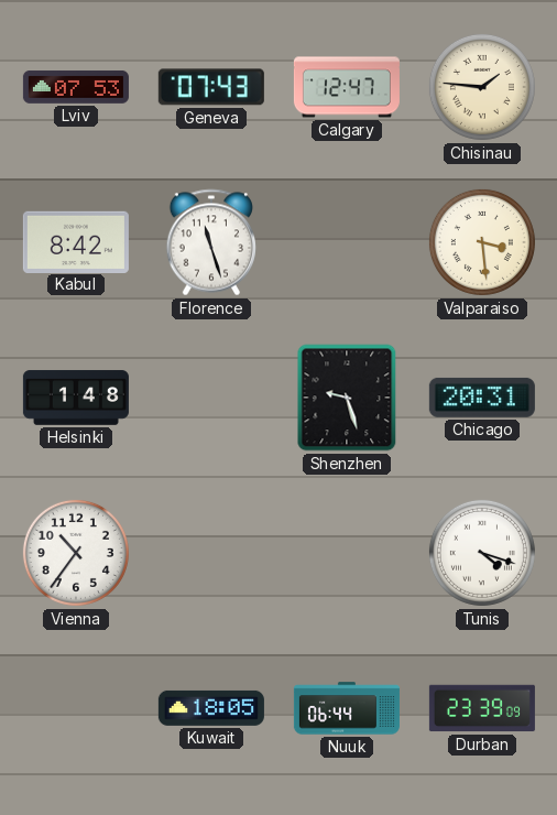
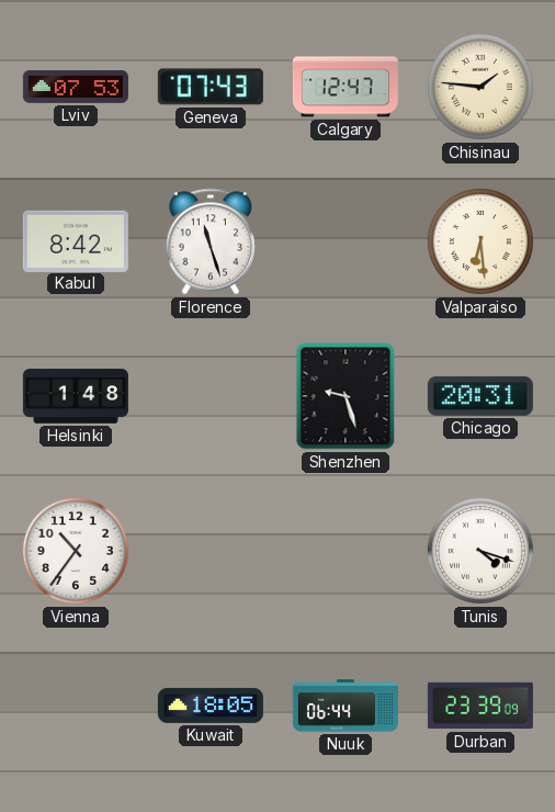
Valparaiso: 3:29 -> 6:29
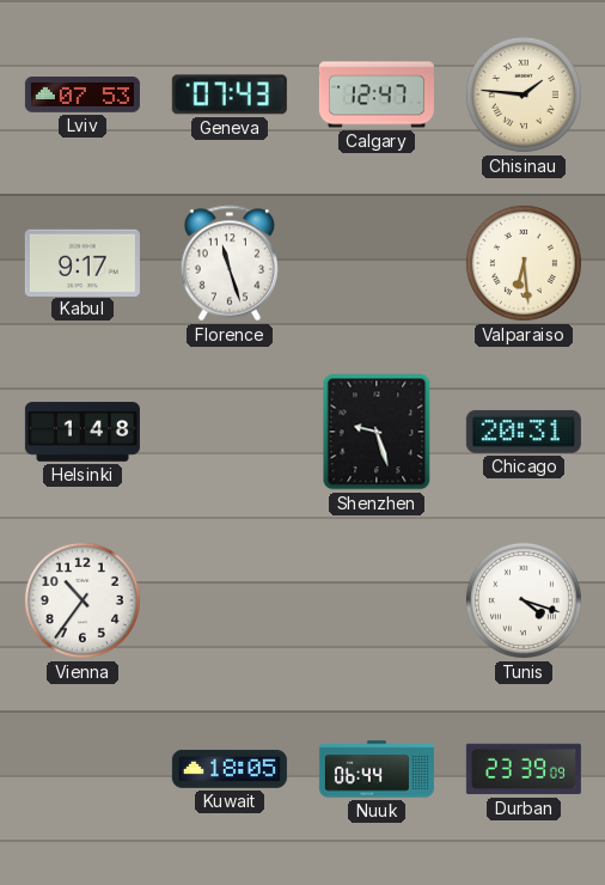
Kabul: 8:42 -> 9:17
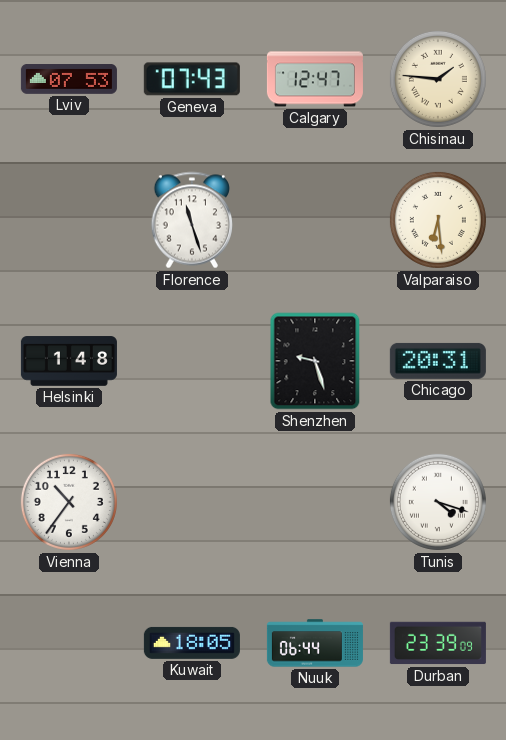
Kabul: 9:17 -> none
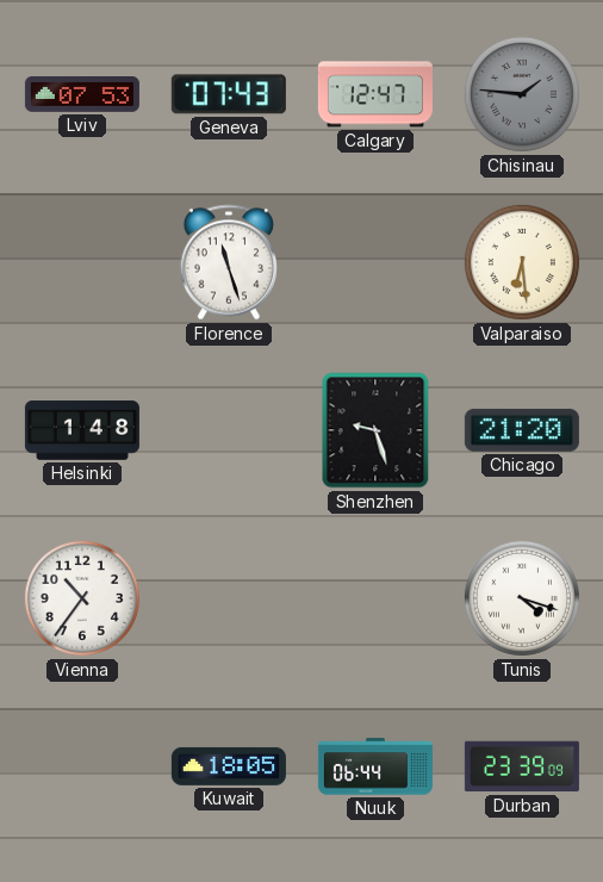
Chisinau dial: cream -> grey
Chicago: 20:31 -> 21:20
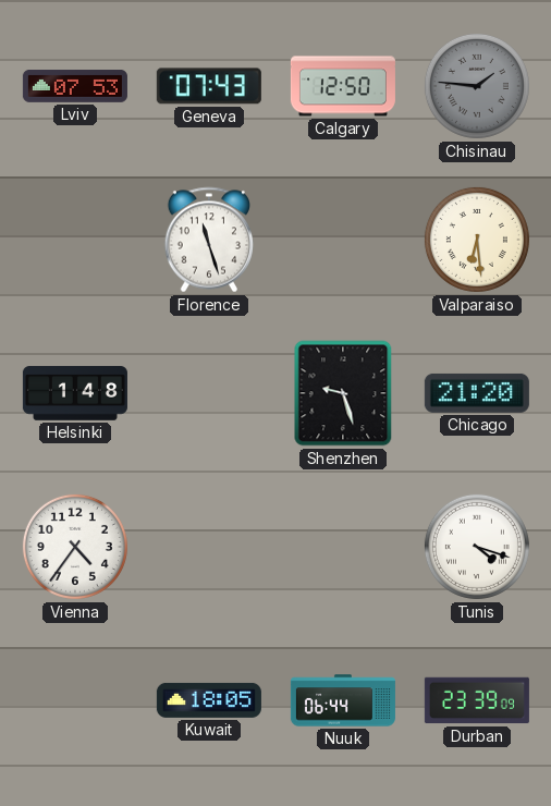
Calgary: 12:47 -> 12:50
Vienna: 10:36 -> 4:36
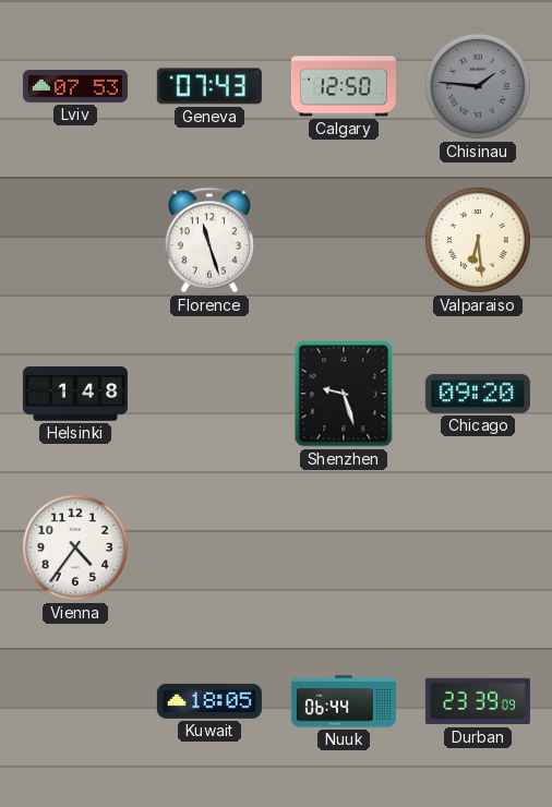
Chicago: 21:20 -> 09:20
Tunis: 4:18 -> none
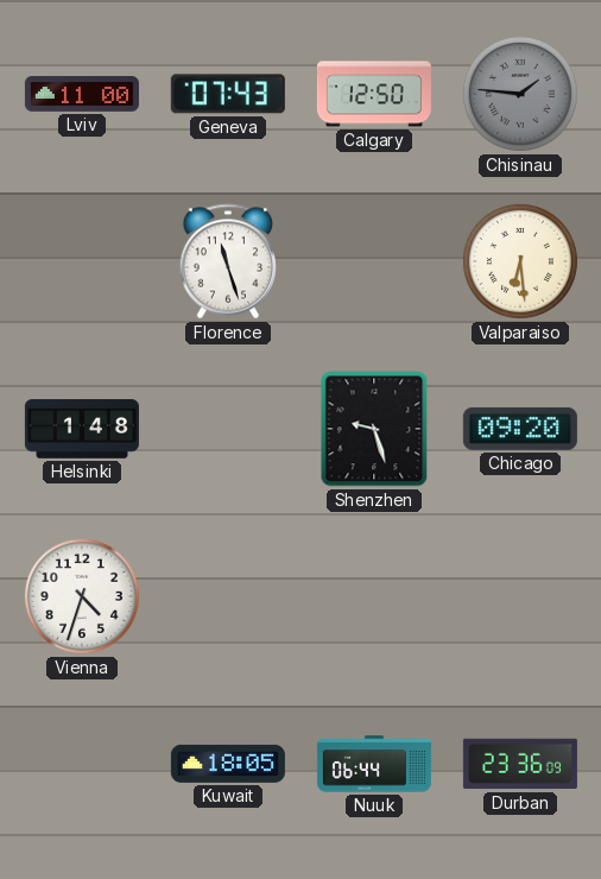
Lviv: 07:53 -> 11:00
Vienna: 4:36 -> 4:33
Durban: 23:39 -> 23:36
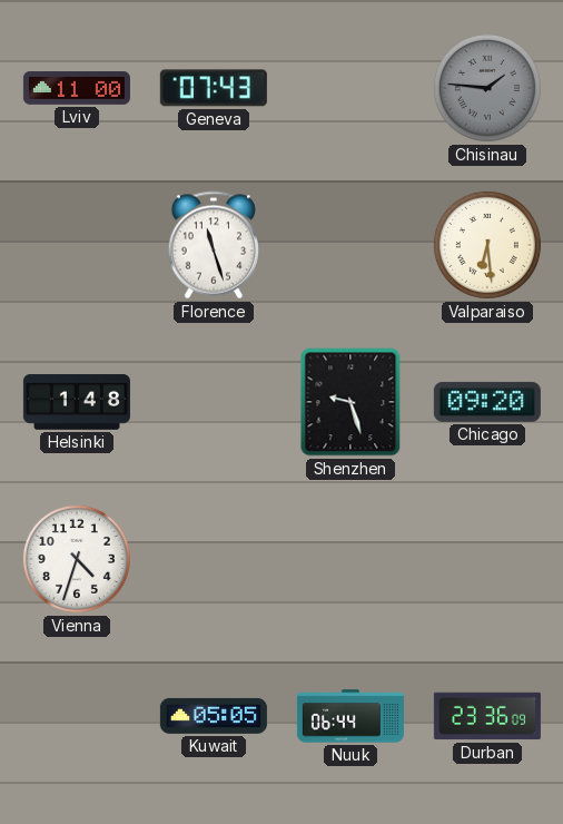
Calgary: 12:50 -> none
Kuwait: 18:05 -> 05:05
